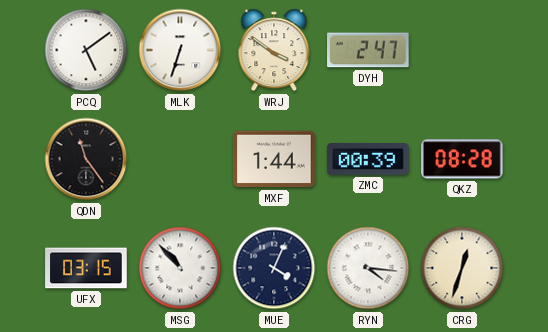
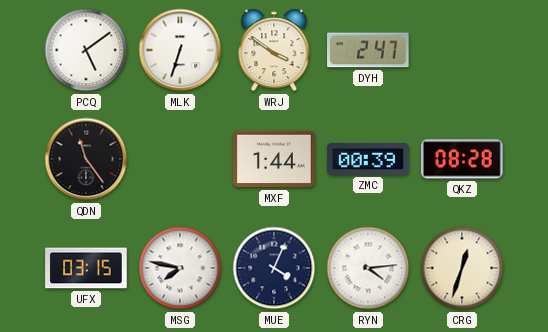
MSG: 10:53 -> 7:47
RYN: 4:16 -> 4:14
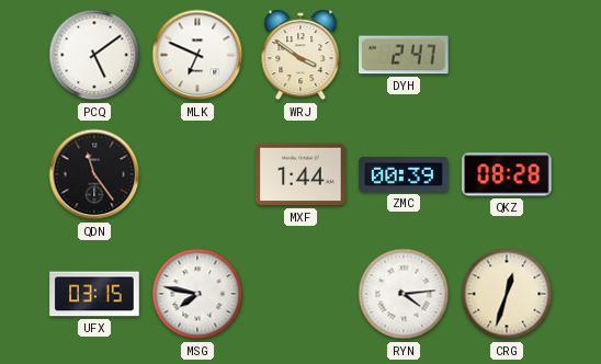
MLK: 6:33 -> 6:49
MUE: 4:04 -> none
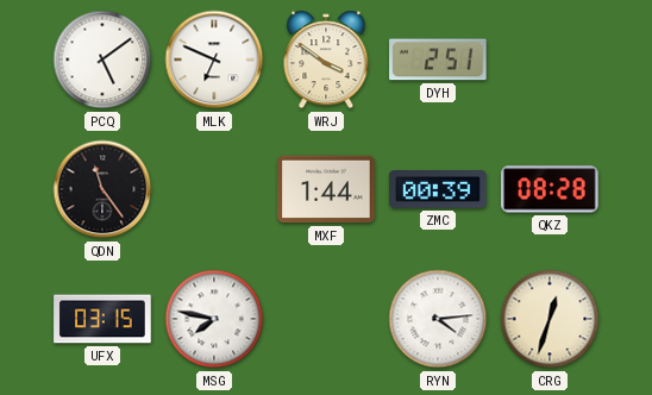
DYH: 2:47 -> 2:51
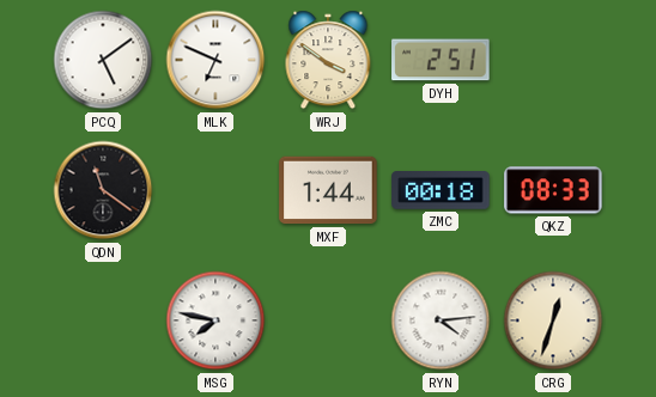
QDN: 11:24 -> 11:21
ZMC: 00:39 -> 00:18
QKZ: 08:28 -> 08:33
UFX: 03:15 -> none
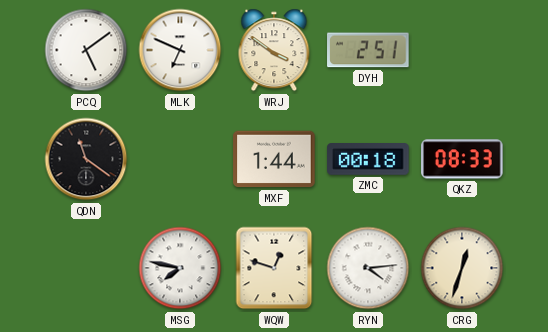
WQW: none -> 12:48
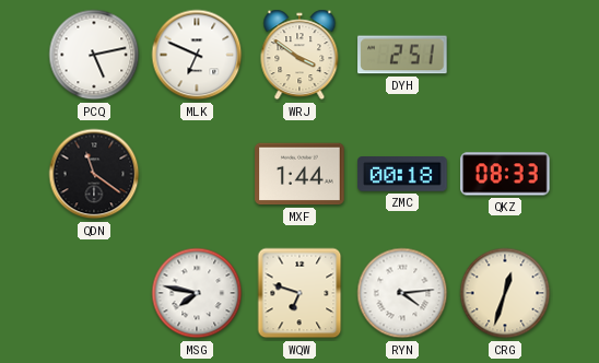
PCQ: 5:09 -> 5:13
WQW: 12:48 -> 6:48
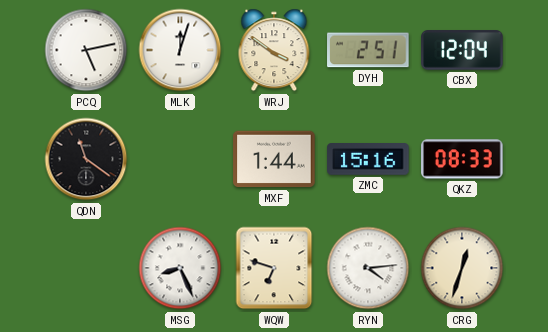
MLK: 6:49 -> 12:03
CBX: none -> 12:04
ZMC: 00:18 -> 15:16
MSG: 7:47 -> 8:26
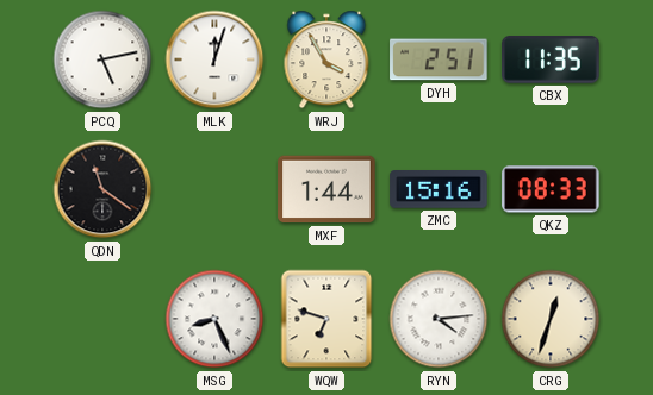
WRJ: 3:51 -> 3:55
CBX: 12:04 -> 11:35
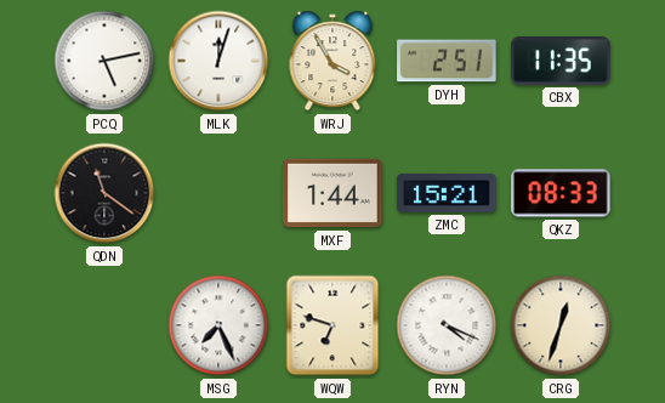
ZMC: 15:16 -> 15:21
MSG: 8:26 -> 7:26
RYN: 4:14 -> 4:19
